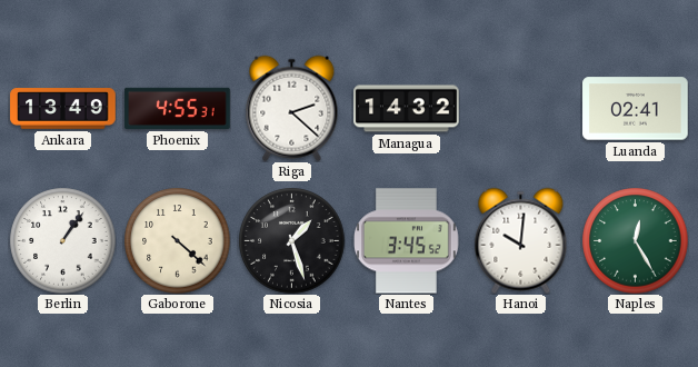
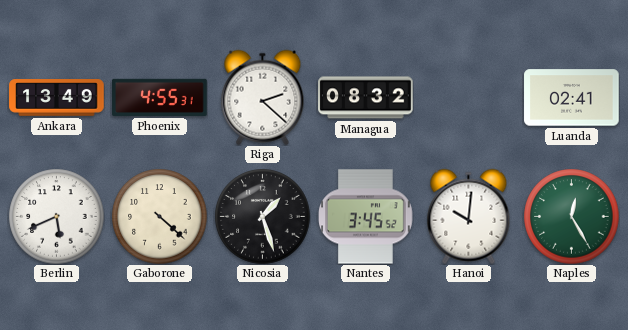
Managua: 14:32 -> 08:32
Berlin: 1:06 -> 5:41
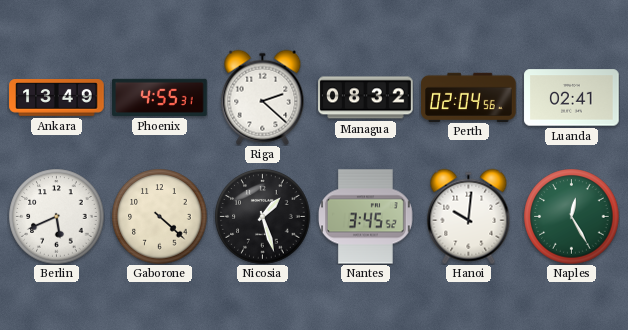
Perth: none -> 02:04
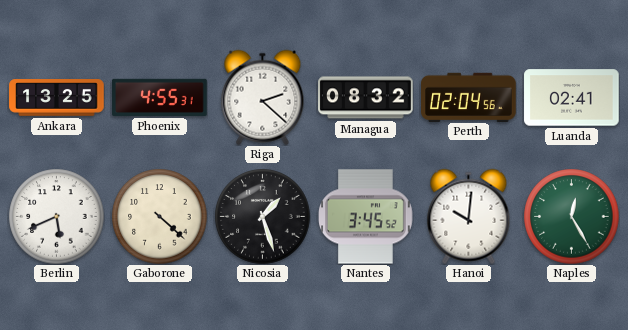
Ankara: 13:49 -> 13:25
